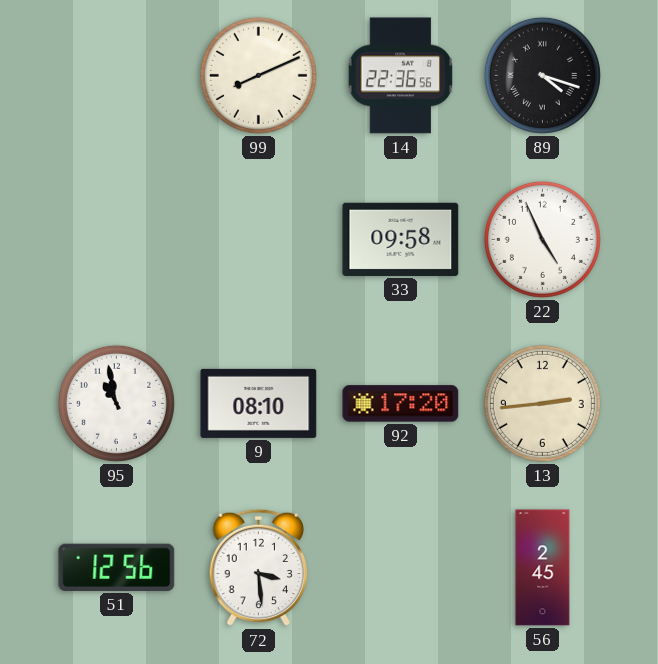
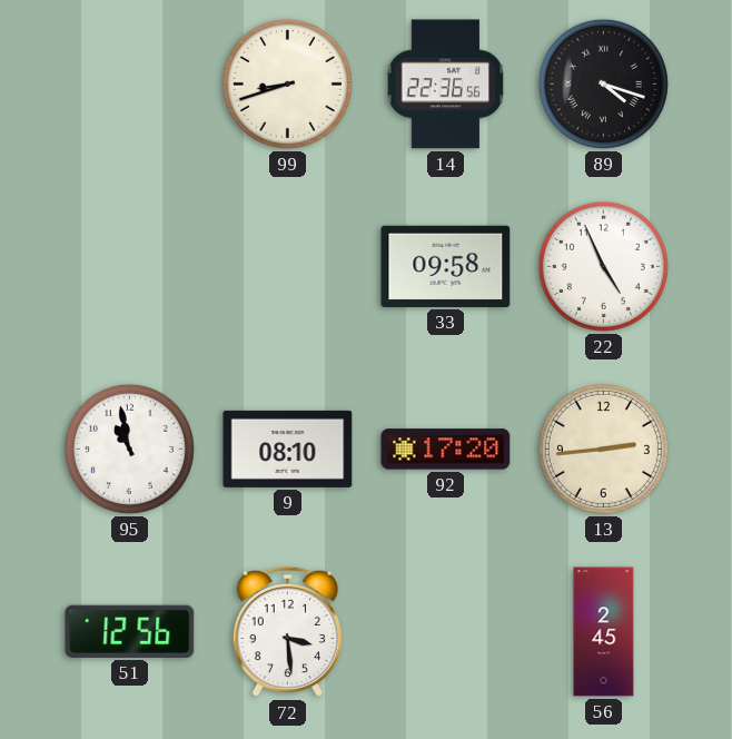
99: 8:11 -> 8:42
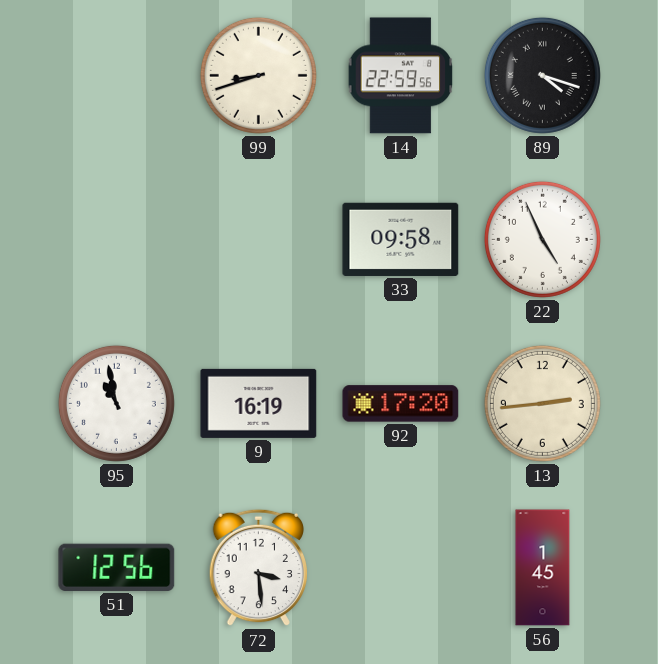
14: 22:36 -> 22:59
9: 08:10 -> 16:19
56: 2:45 -> 1:45
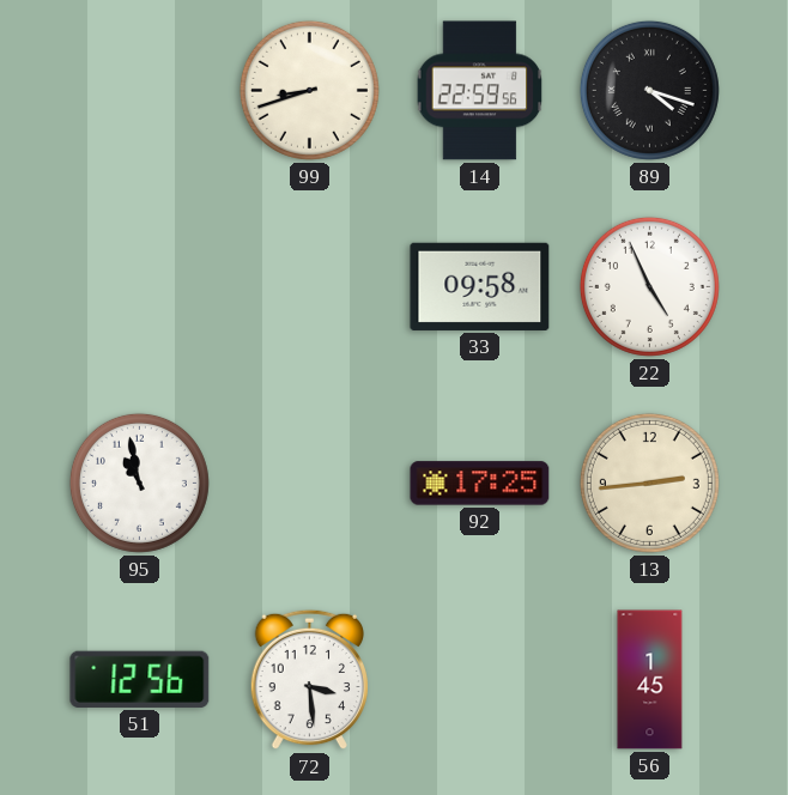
9: 16:19 -> none
92: 17:20 -> 17:25
